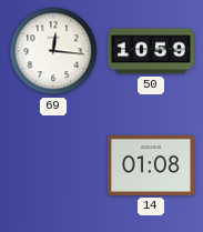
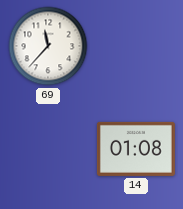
69: 12:16 -> 11:37
50: 10:59 -> none
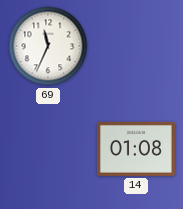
69: 11:37 -> 11:34
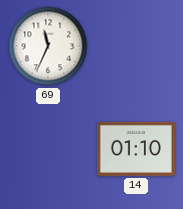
14: 01:08 -> 01:10
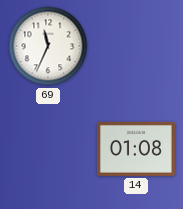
14: 01:10 -> 01:08
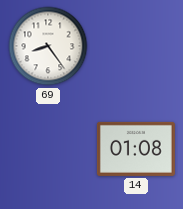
69: 11:34 -> 8:24
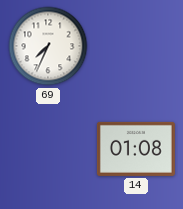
69: 8:24 -> 7:34
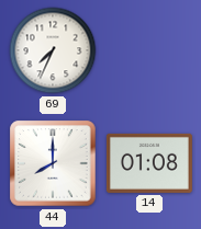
44: none -> 8:00
